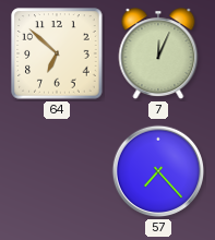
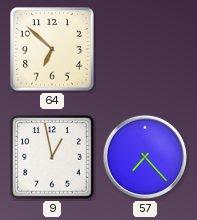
7: 12:04 -> none
9: none -> 12:58
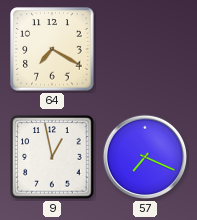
64: 6:52 -> 7:20
57: 7:23 -> 7:19
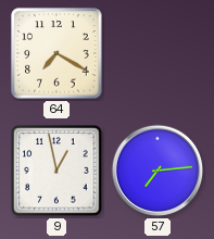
57: 7:19 -> 7:14
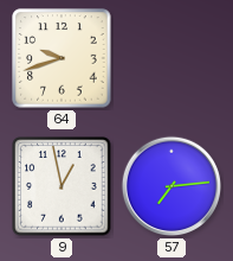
64: 7:20 -> 9:42
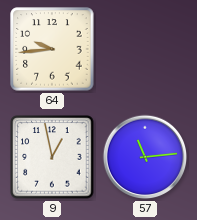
64: 9:42 -> 9:44
57: 7:14 -> 11:14
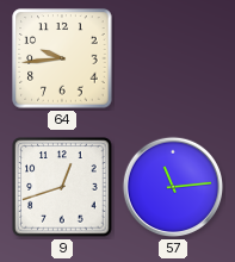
9: 12:58 -> 12:42
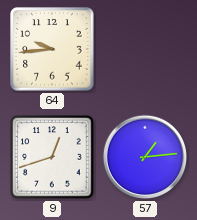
57: 11:14 -> 1:14
